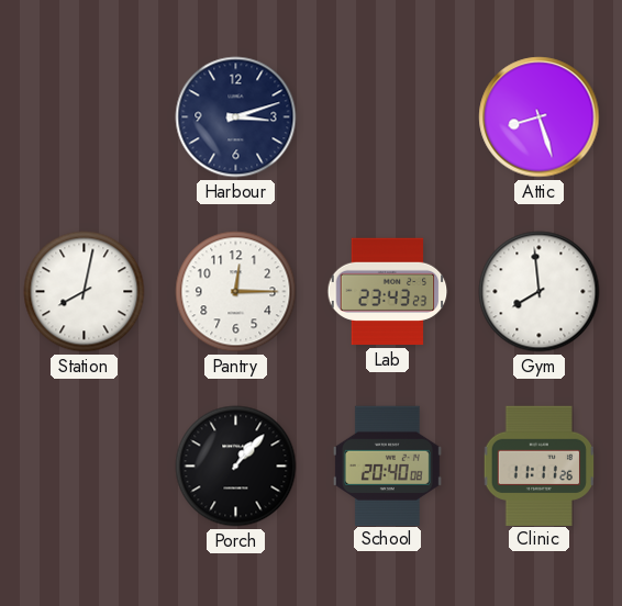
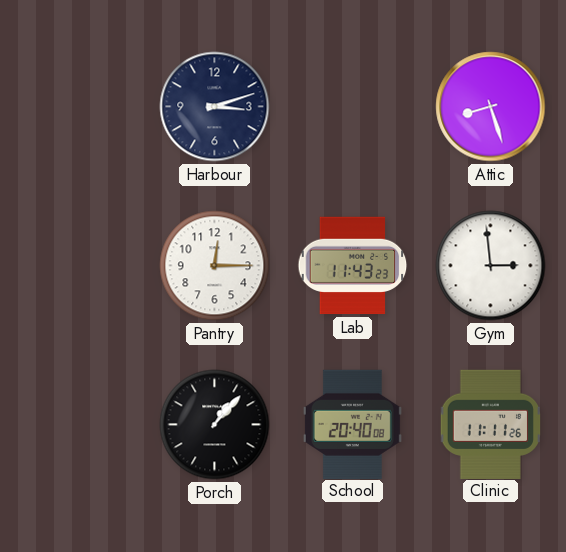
Station: 8:02 -> none
Lab: 23:43 -> 11:43
Gym: 7:59 -> 2:59
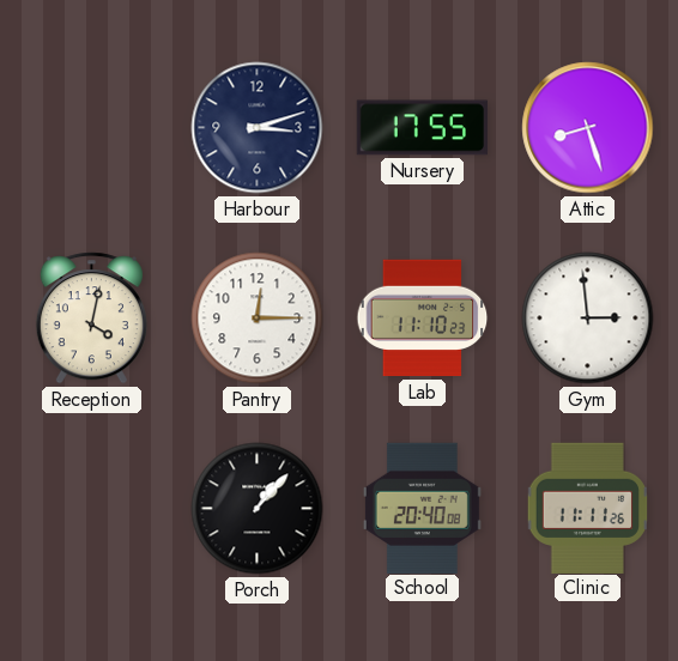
Nursery: none -> 17:55
Reception: none -> 4:02
Lab: 11:43 -> 11:10
